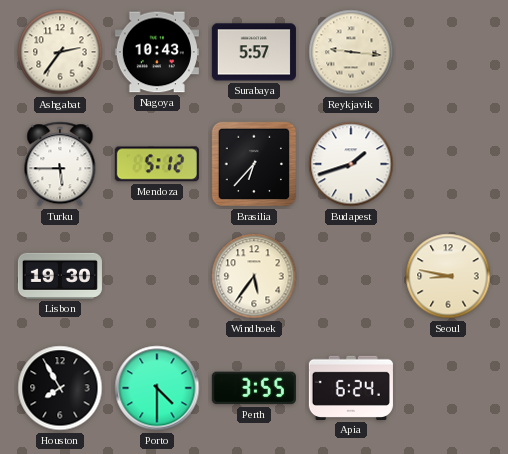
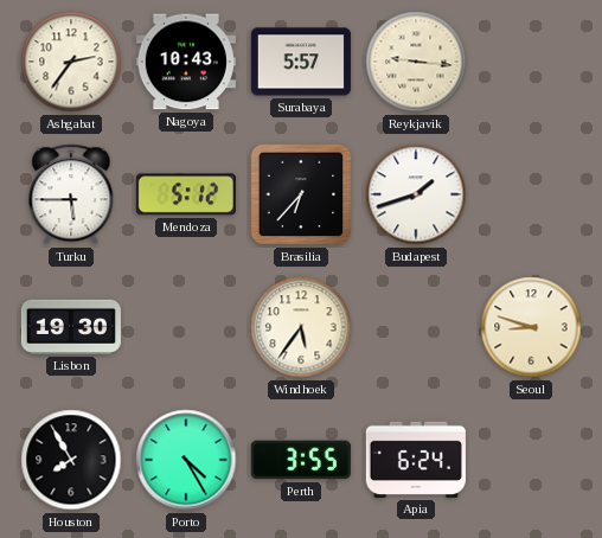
Seoul: 8:47 -> 8:48
Porto: 4:30 -> 4:25
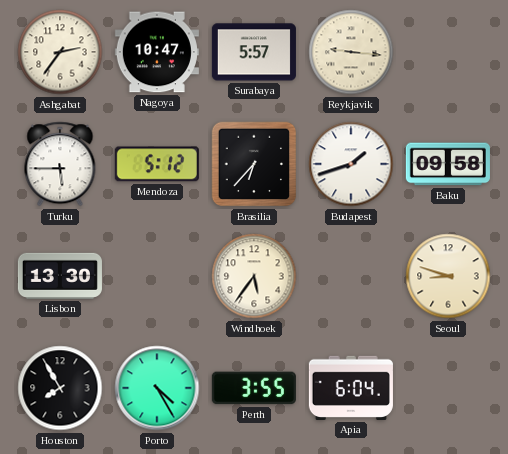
Nagoya: 10:43 -> 10:47
Baku: none -> 09:58
Lisbon: 19:30 -> 13:30
Apia: 6:24 -> 6:04
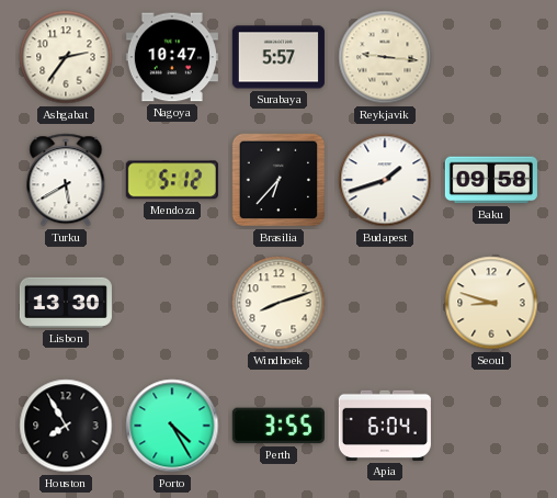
Turku: 5:45 -> 5:40
Windhoek: 5:36 -> 8:12
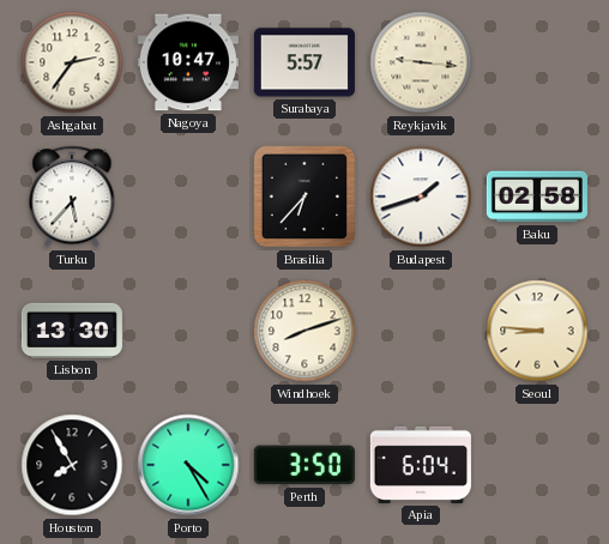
Turku: 5:40 -> 5:37
Mendoza: 5:12 -> none
Baku: 09:58 -> 02:58
Seoul: 8:48 -> 8:46
Perth: 3:55 -> 3:50
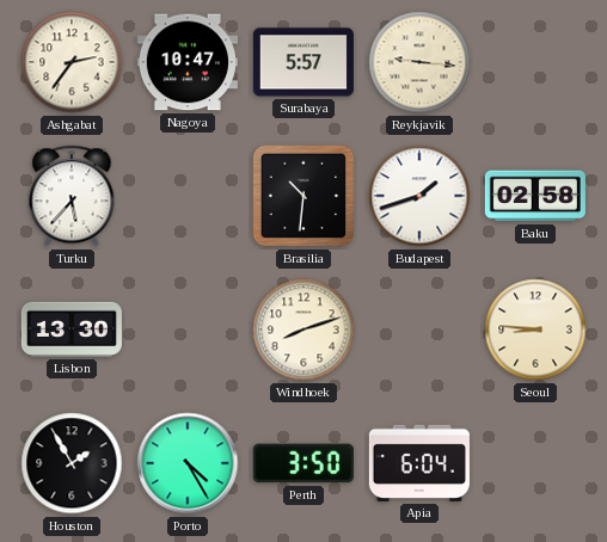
Brasilia: 6:37 -> 10:31
Houston: 7:55 -> 1:55
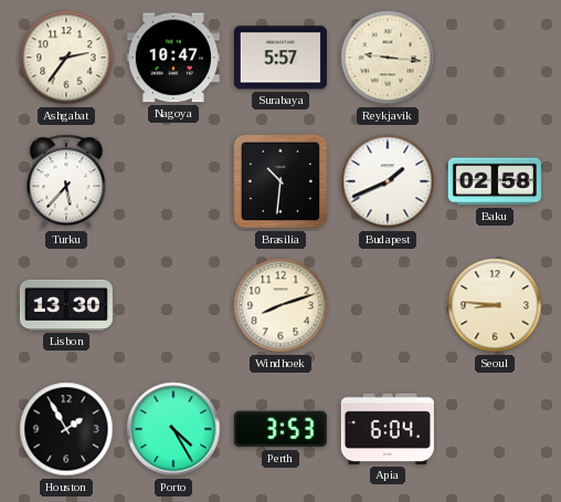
Budapest: 1:42 -> 1:41
Perth: 3:50 -> 3:53
